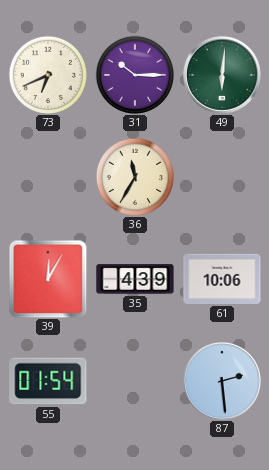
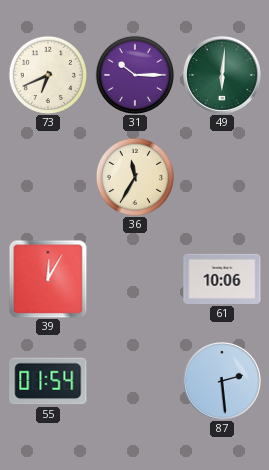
35: 4:39 -> none
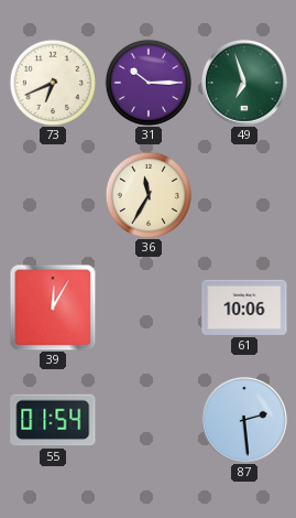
49: 6:01 -> 6:57
